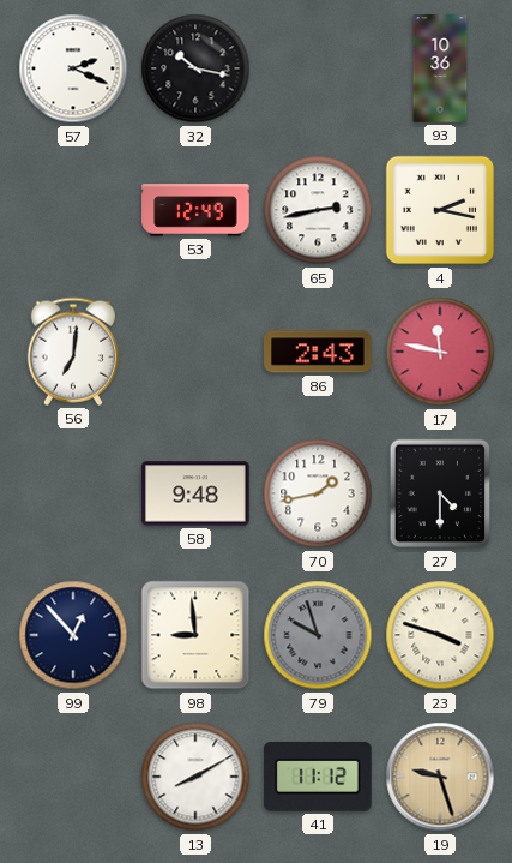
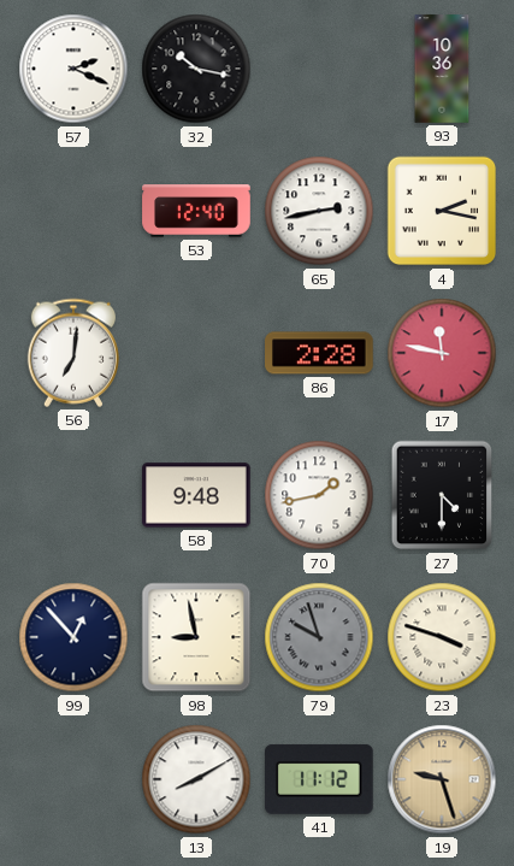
53: 12:49 -> 12:40
86: 2:43 -> 2:28
98: 8:59 -> 8:58
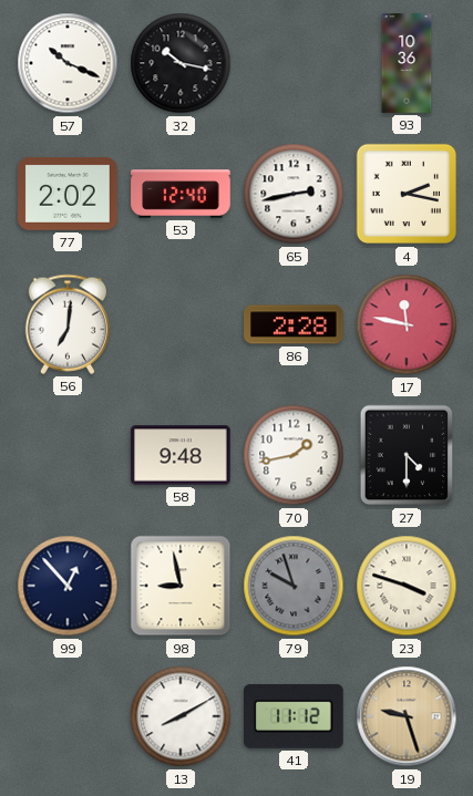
57: 2:19 -> 10:19
77: none -> 2:02
